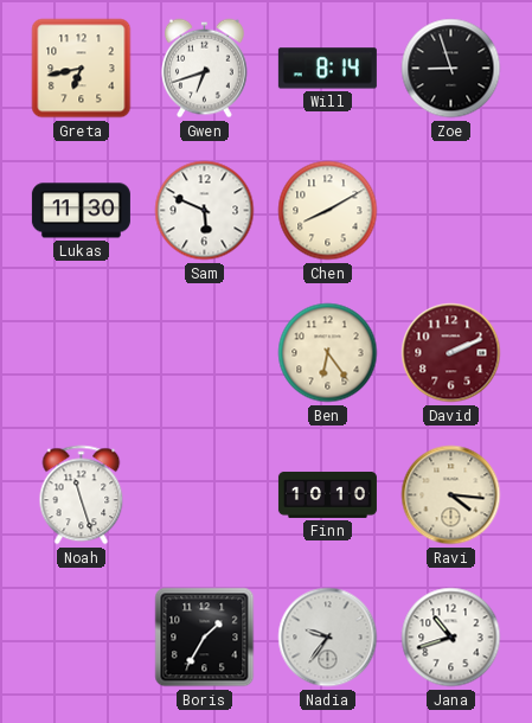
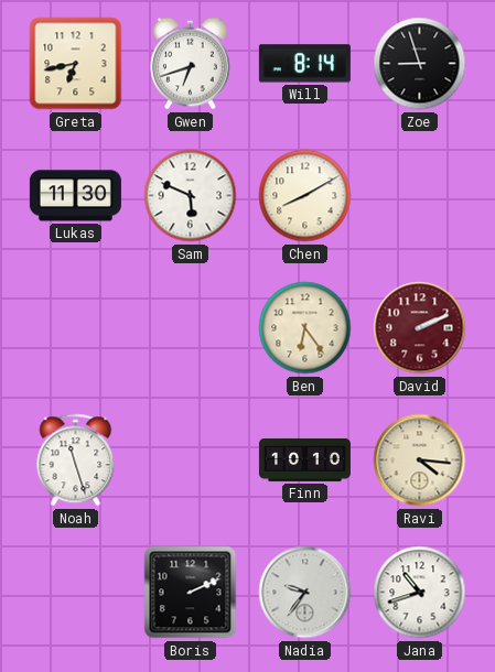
Boris: 1:35 -> 2:11
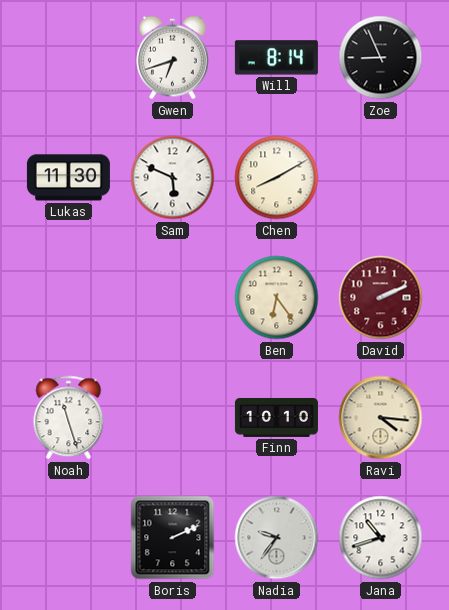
Greta: 6:43 -> none
Zoe: 8:57 -> 8:56
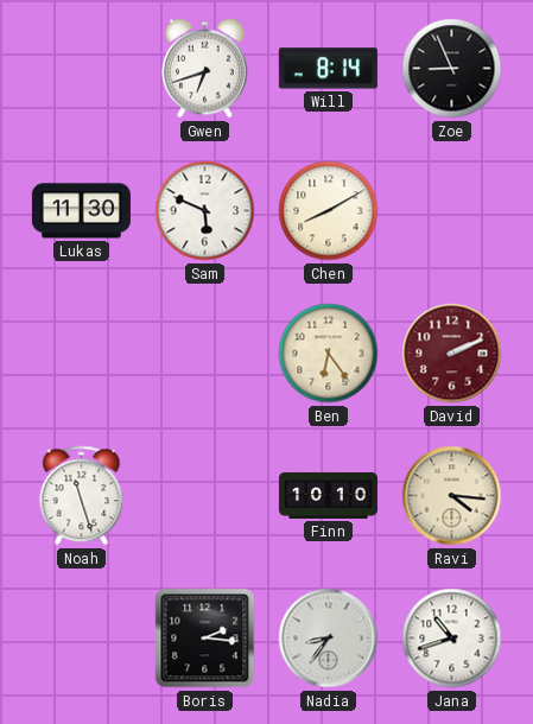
Boris: 2:11 -> 2:16
Nadia: 9:36 -> 8:36
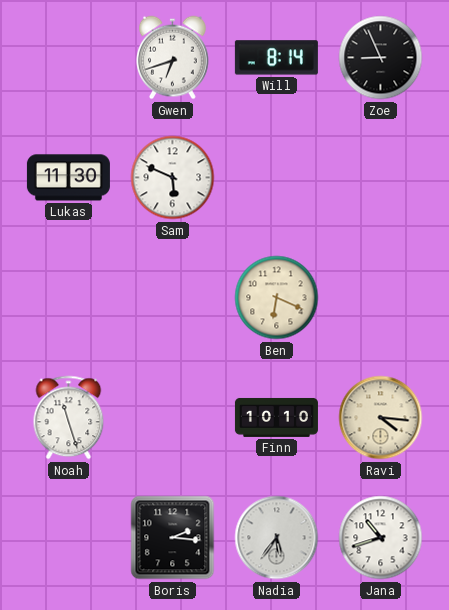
Chen: 8:10 -> none
Ben: 6:24 -> 6:19
David: 2:11 -> none
Nadia: 8:36 -> 5:36
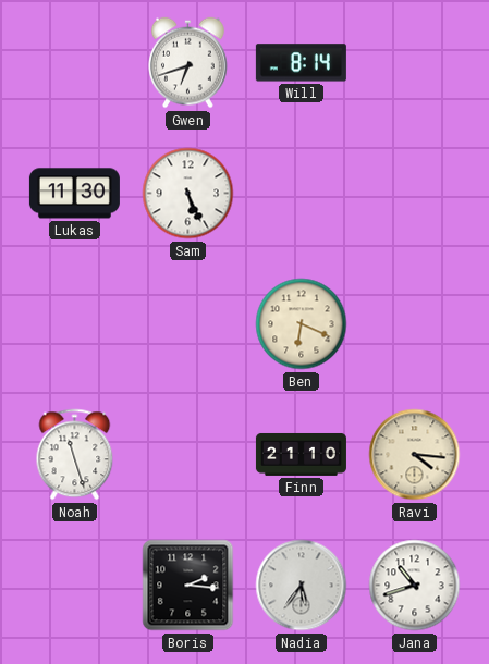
Zoe: 8:56 -> none
Sam: 5:49 -> 5:26
Finn: 10:10 -> 21:10
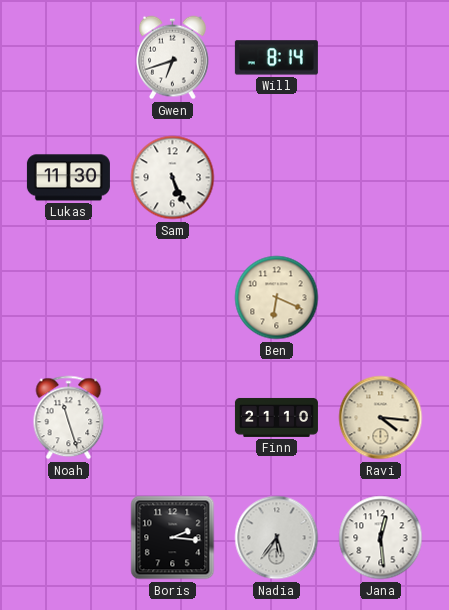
Jana: 10:42 -> 12:29
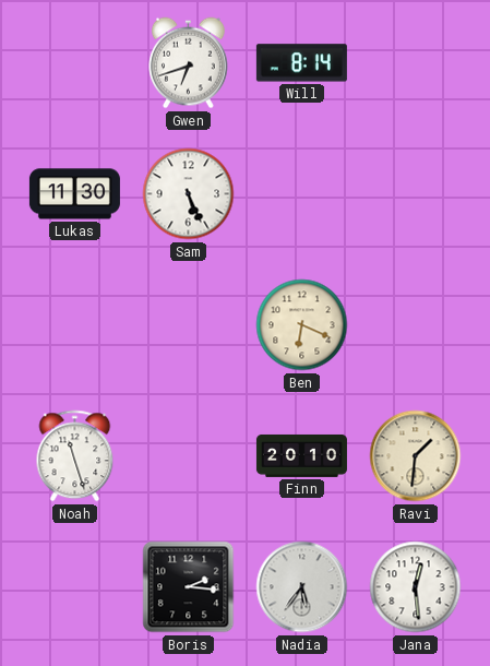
Finn: 21:10 -> 20:10
Ravi: 4:16 -> 1:31
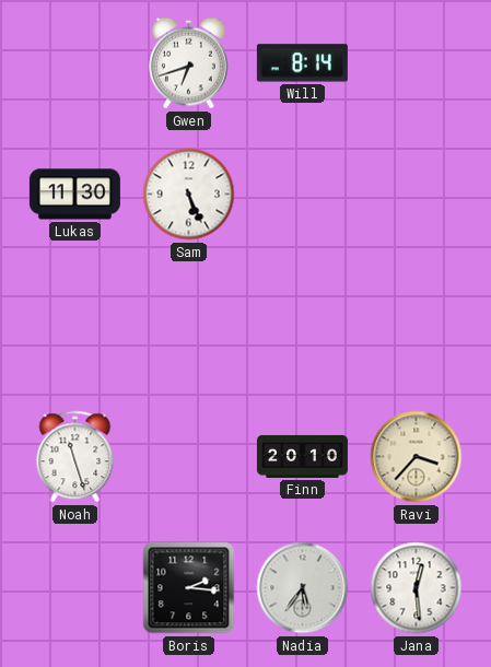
Ben: 6:19 -> none
Ravi: 1:31 -> 3:37
